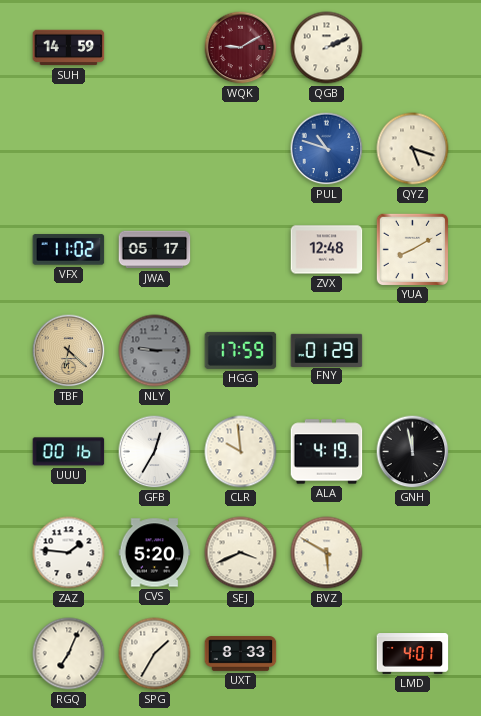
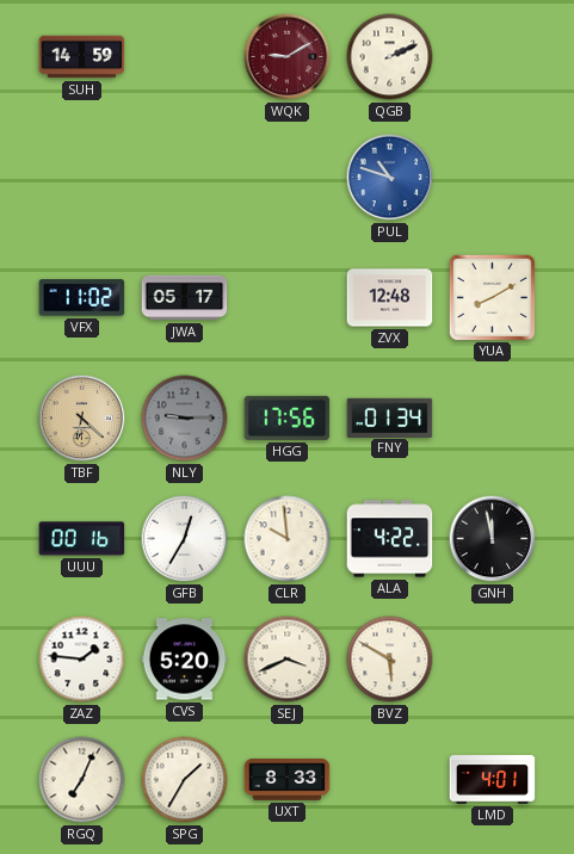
QYZ: 5:18 -> none
HGG: 17:59 -> 17:56
FNY: 01:29 -> 01:34
ALA: 4:19 -> 4:22
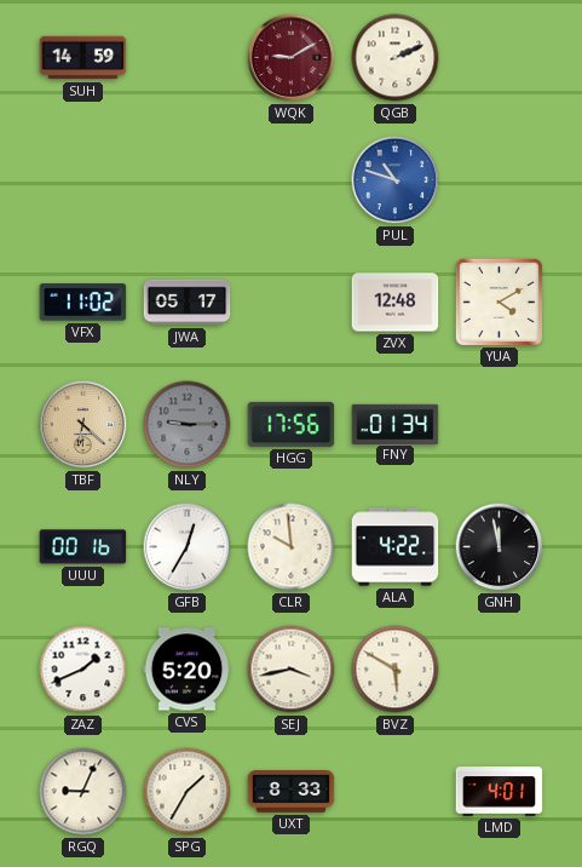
YUA: 8:10 -> 4:10
ZAZ: 1:46 -> 1:41
SEJ: 3:41 -> 3:43
RGQ: 7:04 -> 9:04
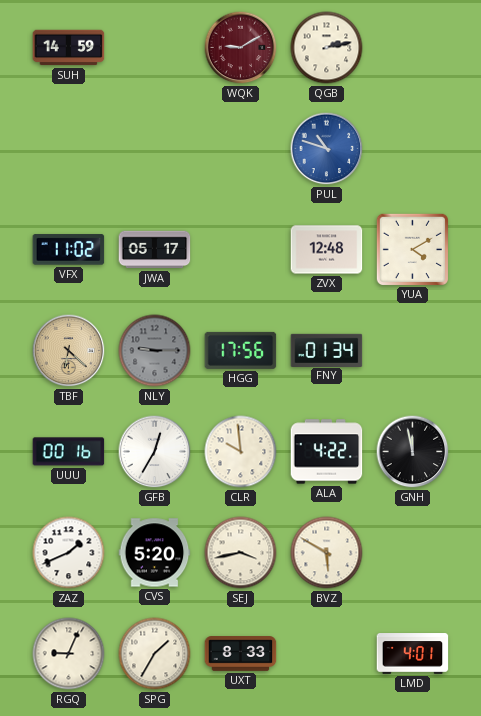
QGB: 2:11 -> 2:13
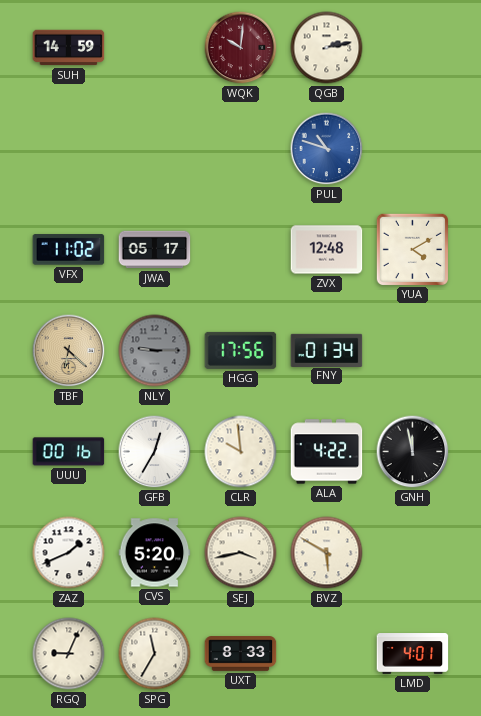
WQK: 9:10 -> 10:01
SPG: 1:35 -> 11:35
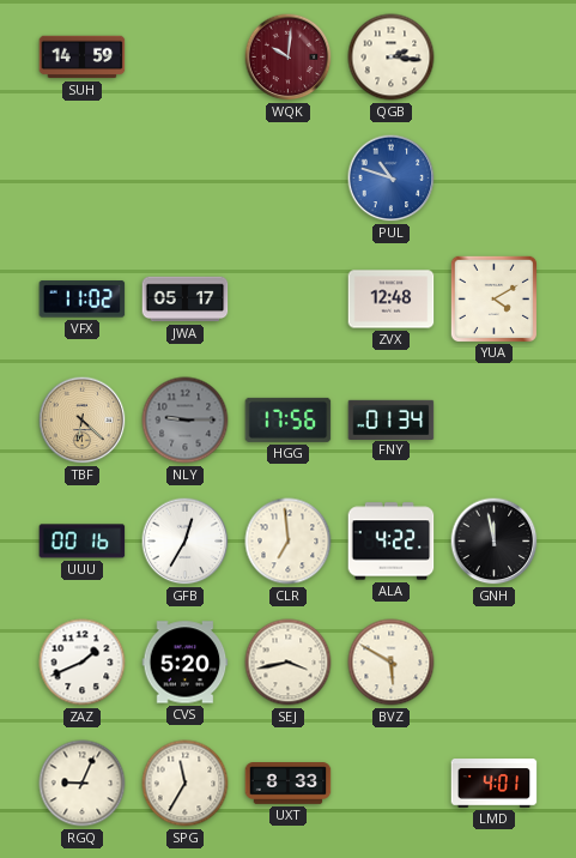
QGB: 2:13 -> 2:16
CLR: 9:59 -> 6:59
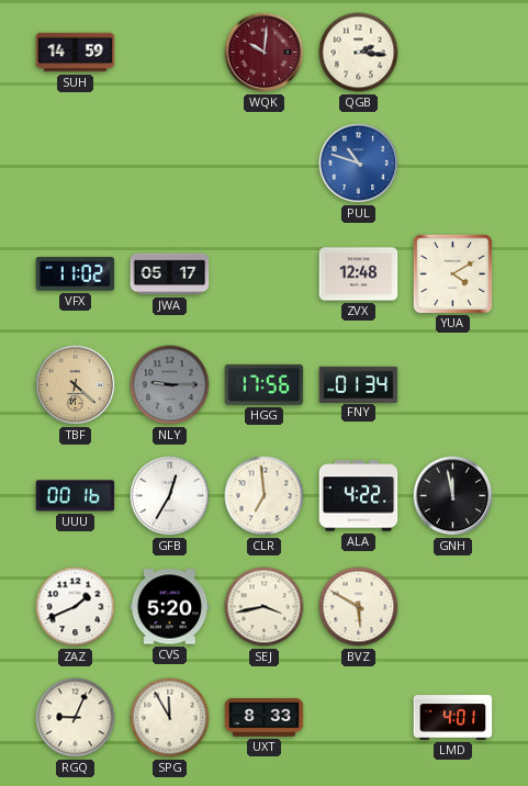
SPG: 11:35 -> 11:55
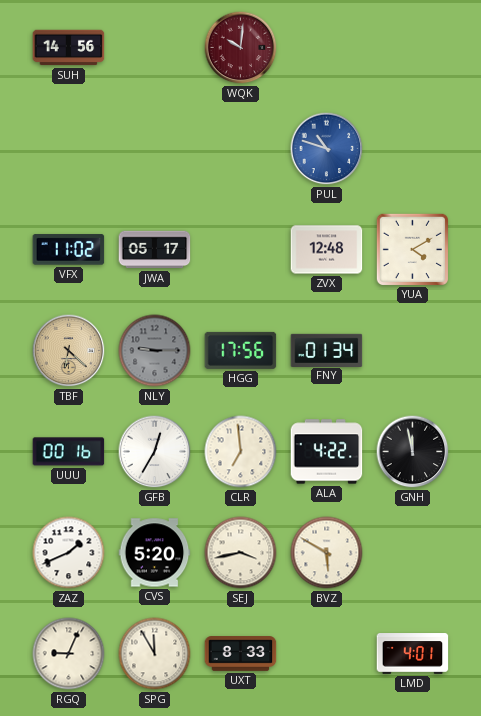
SUH: 14:59 -> 14:56
QGB: 2:16 -> none
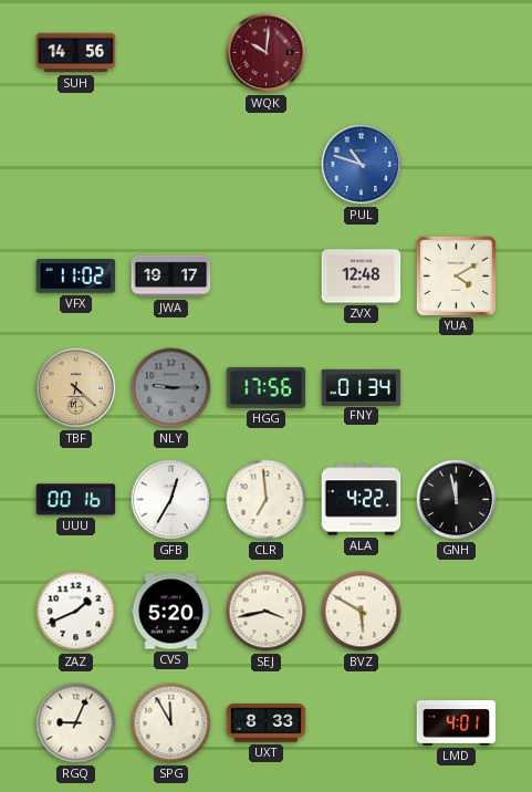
JWA: 05:17 -> 19:17
